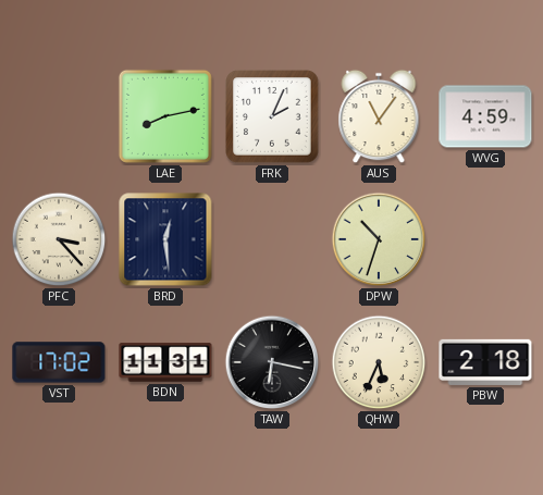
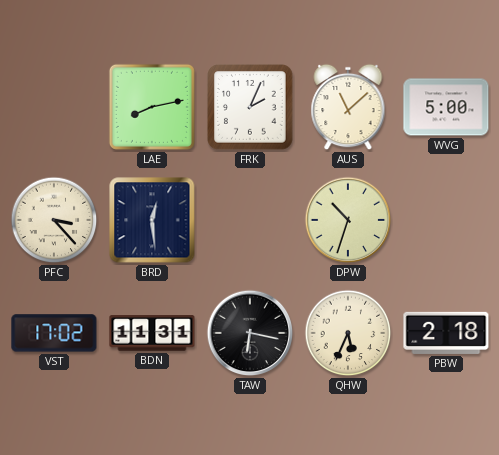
AUS: 11:06 -> 11:08
WVG: 4:59 -> 5:00
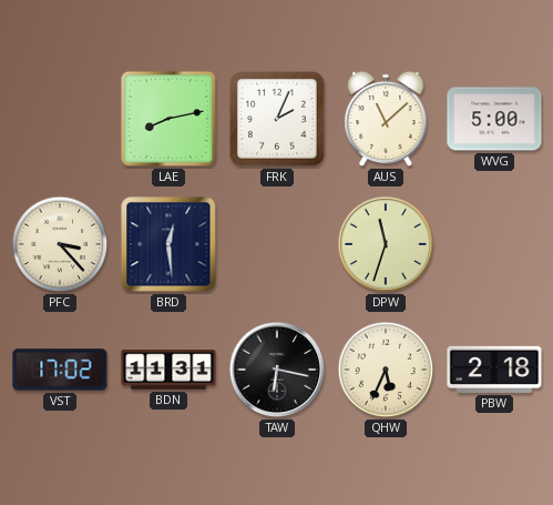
DPW: 10:33 -> 11:33
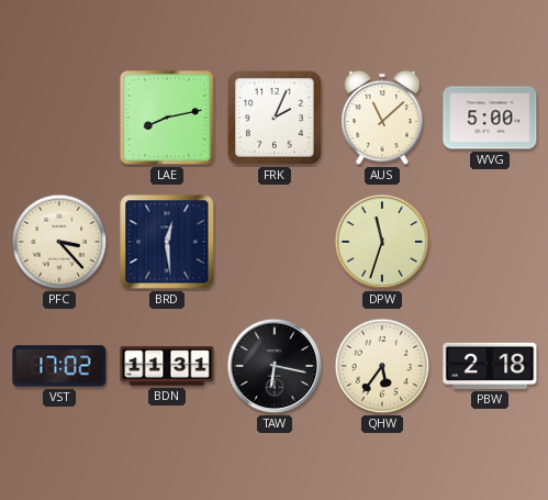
QHW: 5:34 -> 5:36
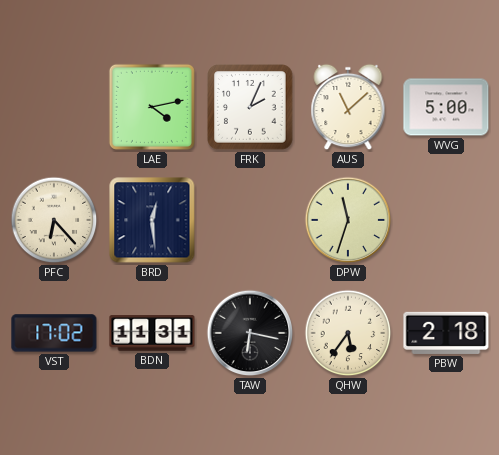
LAE: 8:13 -> 4:13
PFC: 3:23 -> 6:23
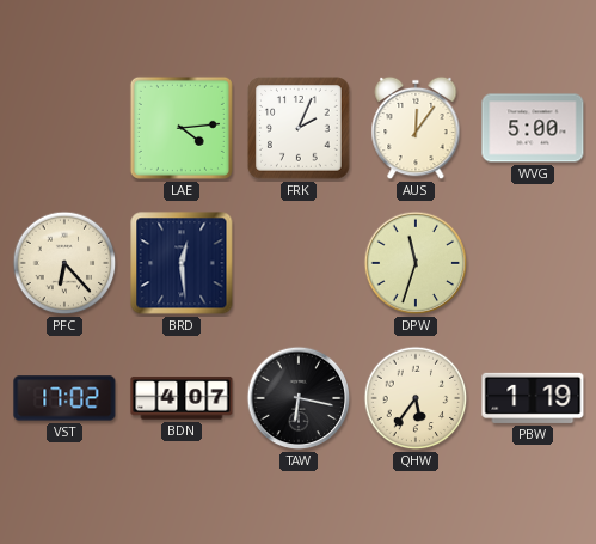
LAE: 4:13 -> 4:14
AUS: 11:08 -> 12:06
BDN: 11:31 -> 4:07
PBW: 2:18 -> 1:19
